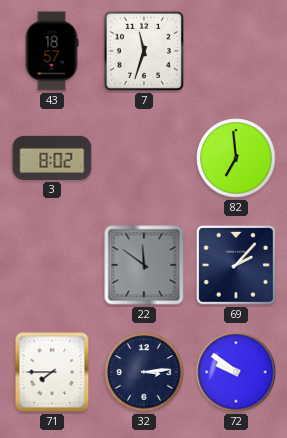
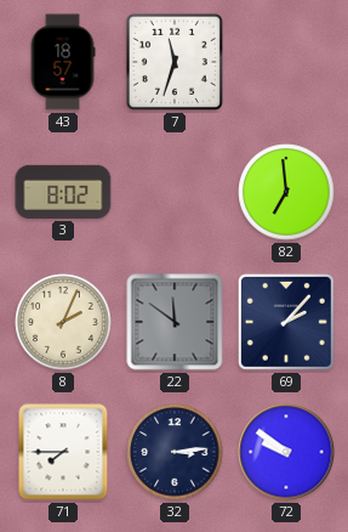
8: none -> 2:04
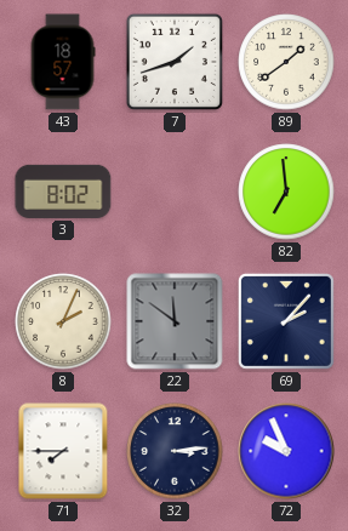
7: 11:33 -> 1:42
89: none -> 1:39
72: 9:51 -> 9:56
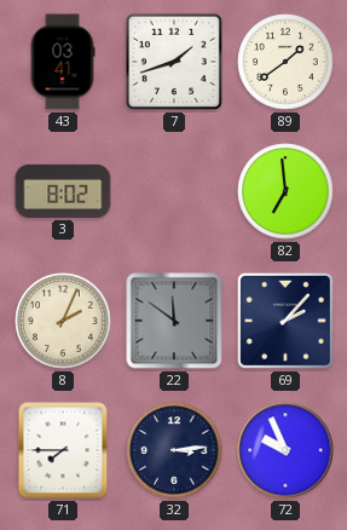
43: 18:57 -> 03:41
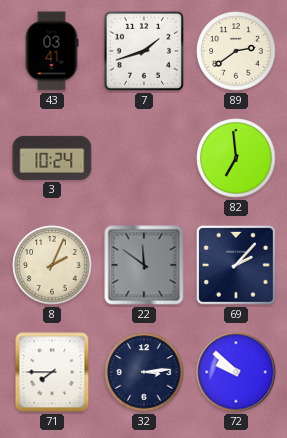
89: 1:39 -> 2:39
3: 8:02 -> 10:24
72: 9:56 -> 9:52
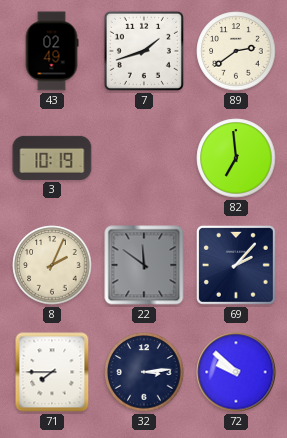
43: 03:41 -> 02:49
3: 10:24 -> 10:19
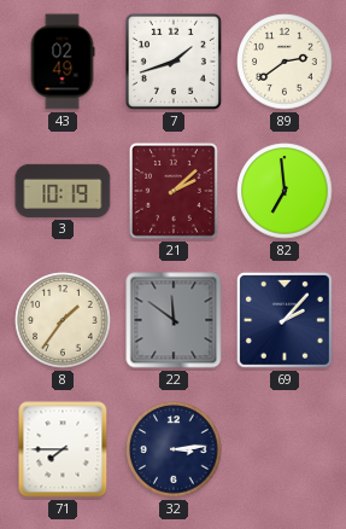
21: none -> 2:08
8: 2:04 -> 1:36
72: 9:52 -> none
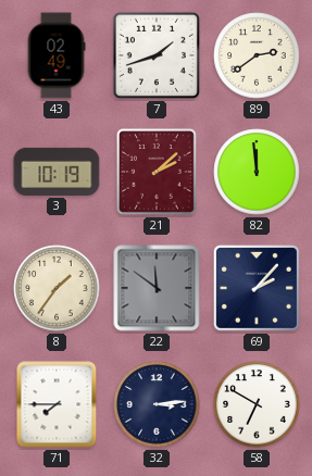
82: 6:59 -> 11:59
58: none -> 6:50
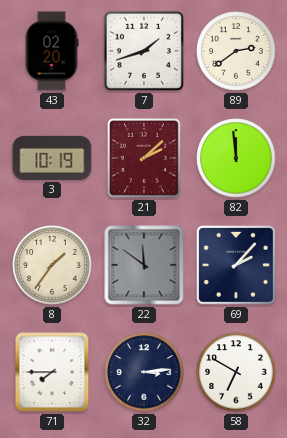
43: 02:49 -> 02:20
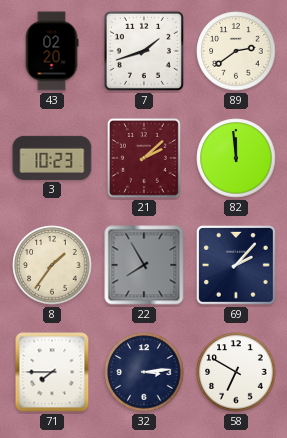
3: 10:19 -> 10:23
22: 11:51 -> 7:55
